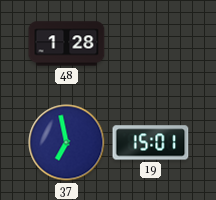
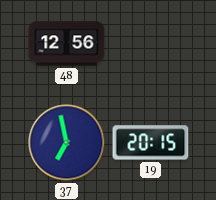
48: 1:28 -> 12:56
19: 15:01 -> 20:15
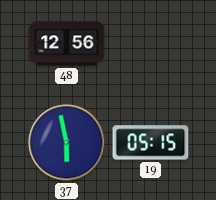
37: 6:58 -> 5:58
19: 20:15 -> 05:15
